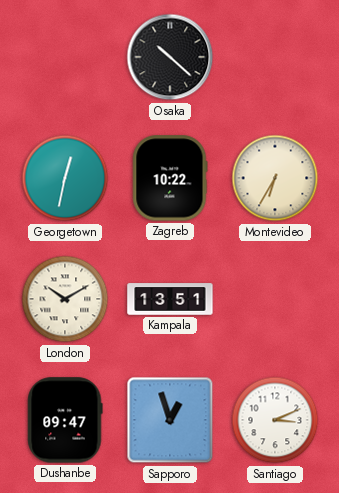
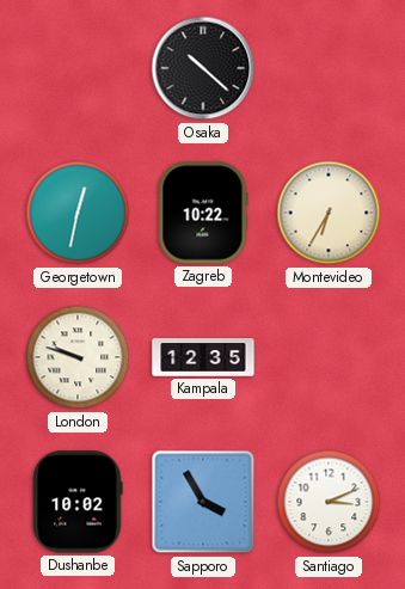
London: 10:10 -> 9:48
Kampala: 13:51 -> 12:35
Dushanbe: 09:47 -> 10:02
Sapporo: 12:57 -> 3:55
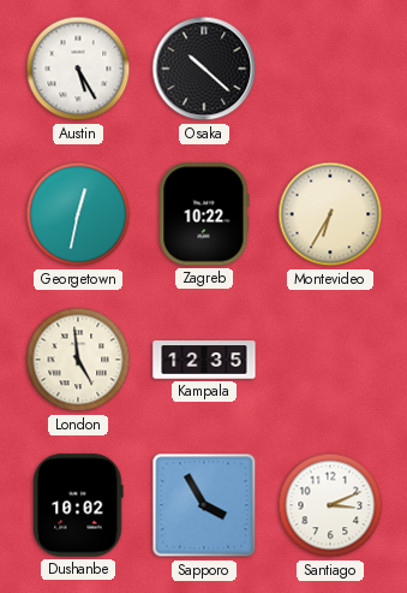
Austin: none -> 5:25
London: 9:48 -> 4:59
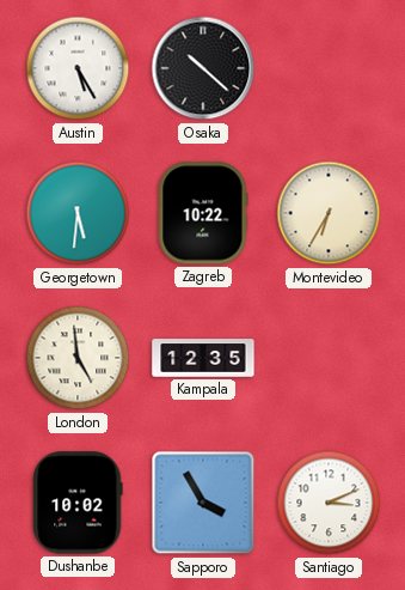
Georgetown: 12:32 -> 5:31
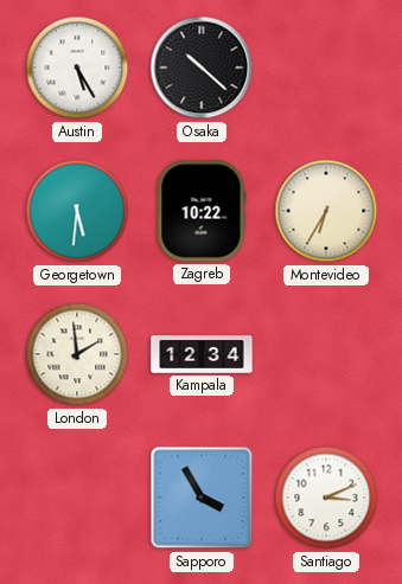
London: 4:59 -> 1:59
Kampala: 12:35 -> 12:34
Dushanbe: 10:02 -> none
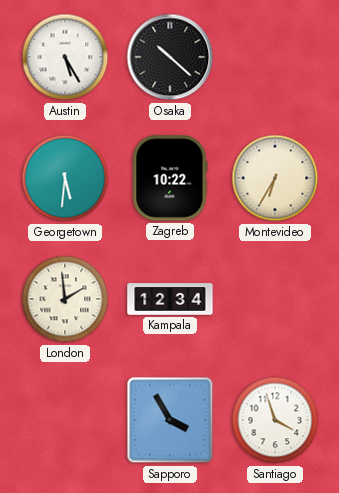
Santiago: 3:11 -> 3:57
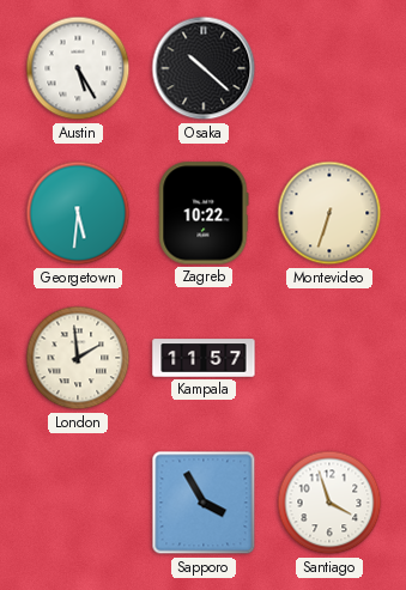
Montevideo: 6:35 -> 6:33
Kampala: 12:34 -> 11:57
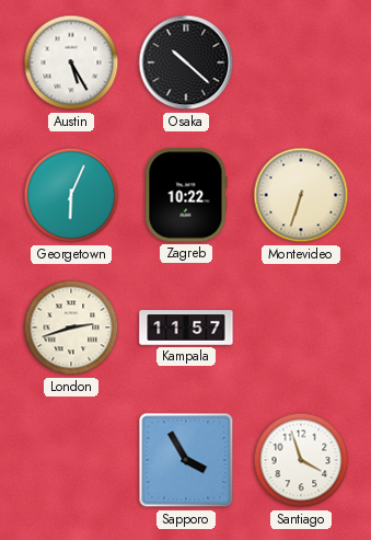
Georgetown: 5:31 -> 6:04
London: 1:59 -> 2:42
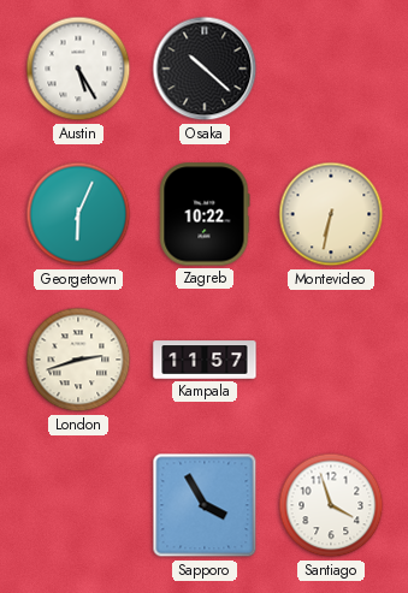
Montevideo: 6:33 -> 6:32
